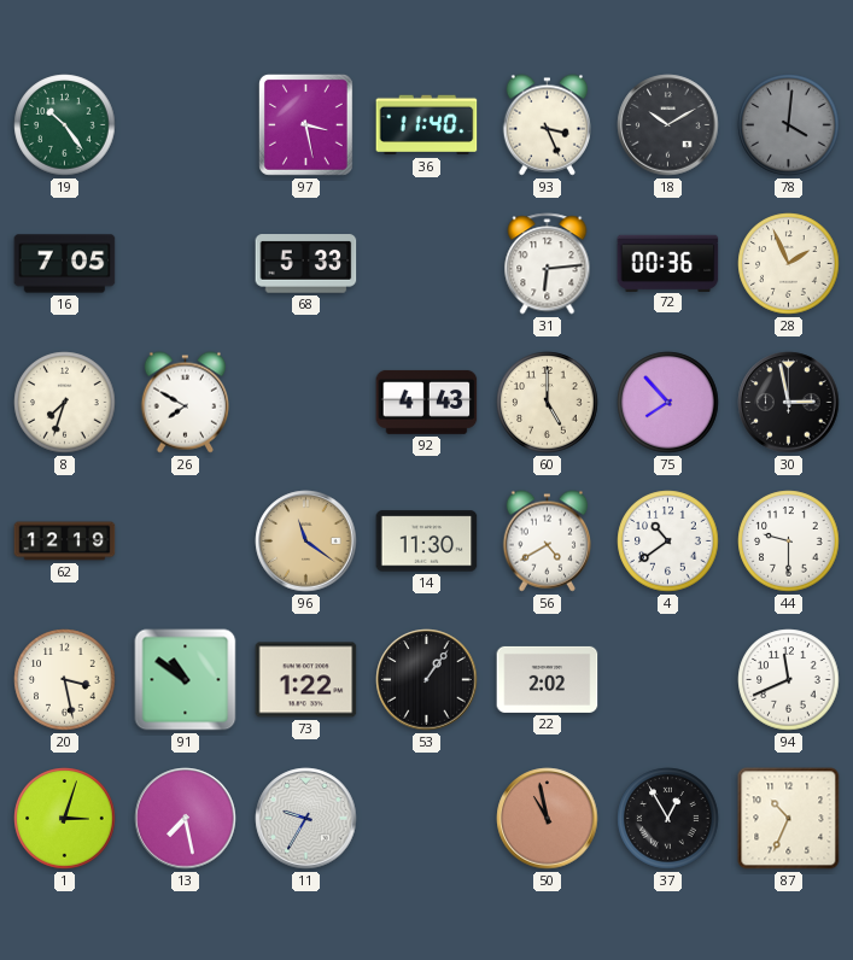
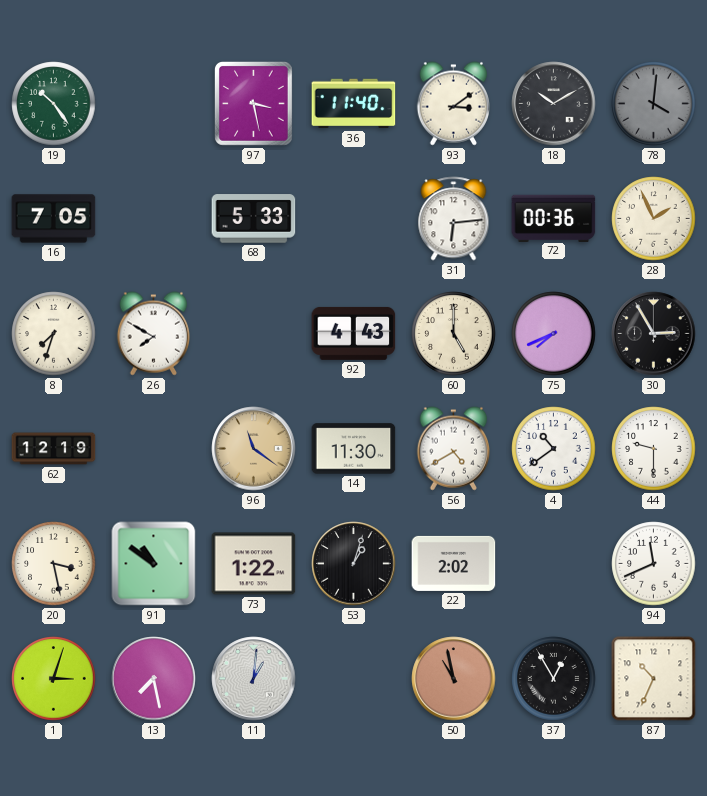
93: 3:26 -> 3:09
75: 7:53 -> 7:41
30: 2:58 -> 2:55
53: 1:06 -> 1:03
11: 9:35 -> 1:01
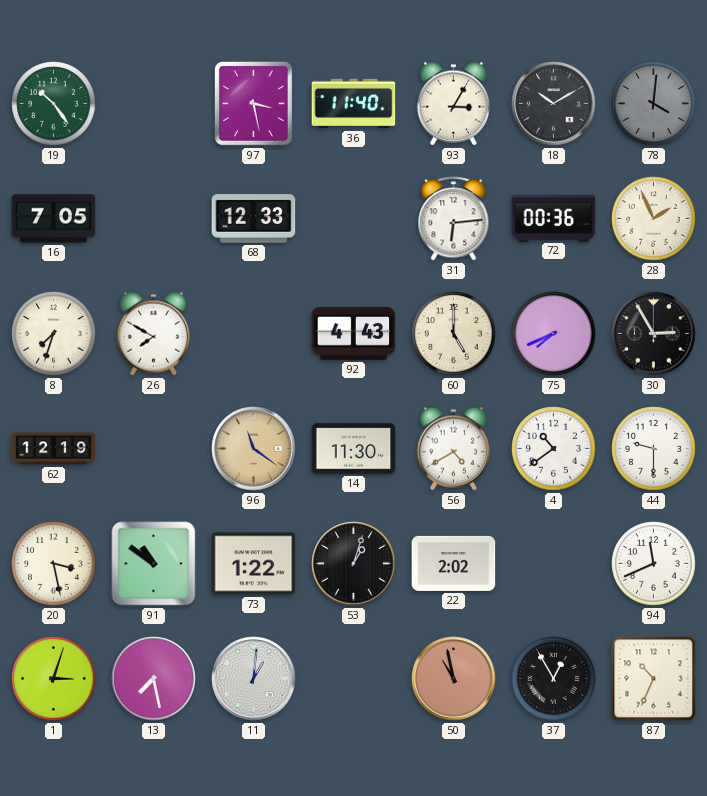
93: 3:09 -> 3:05
68: 5:33 -> 12:33
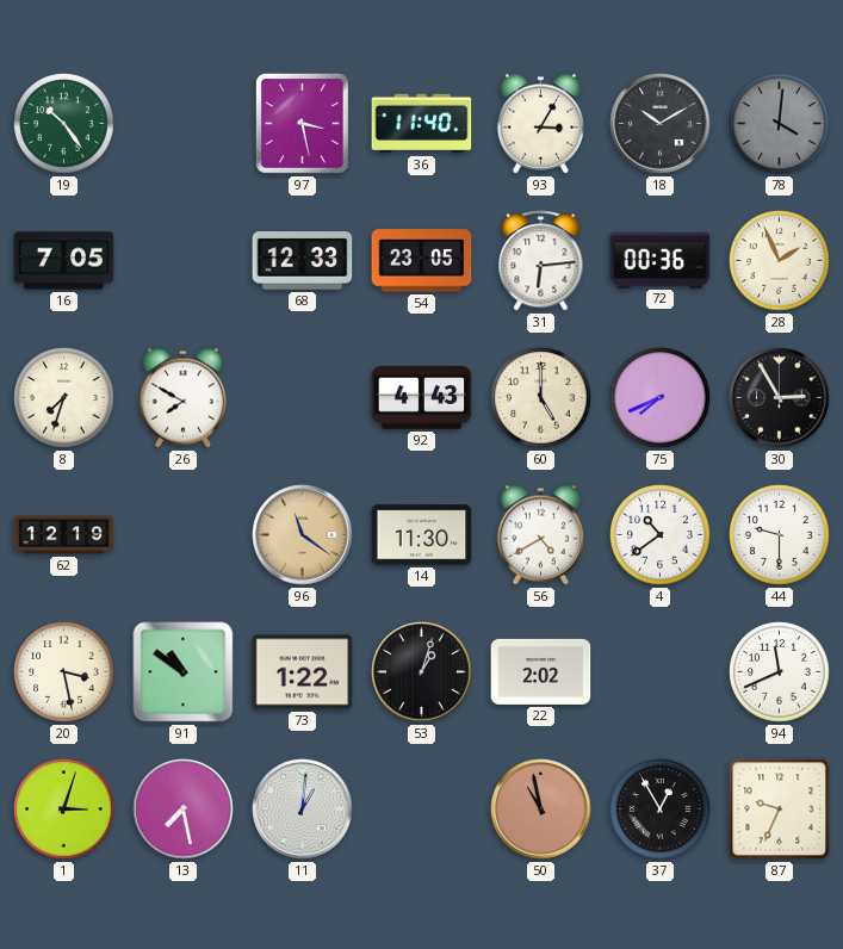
54: none -> 23:05
87: 10:34 -> 9:34
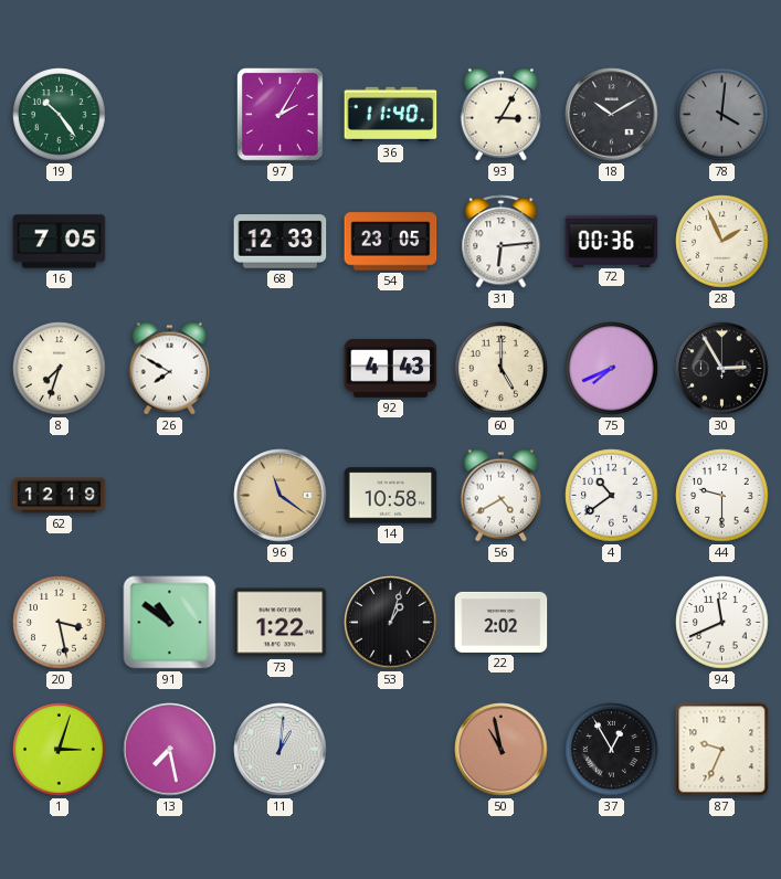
97: 3:28 -> 2:05
14: 11:30 -> 10:58
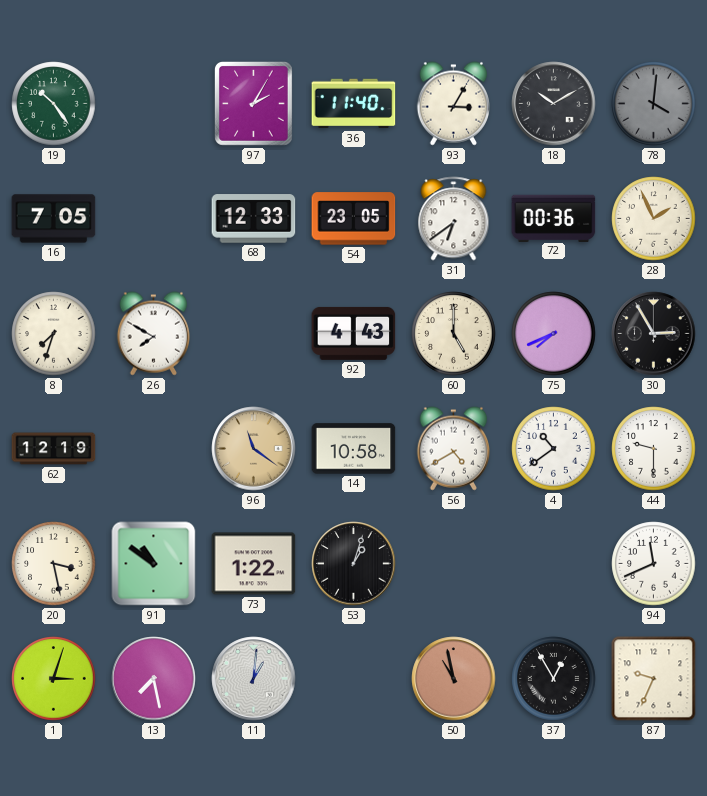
31: 6:14 -> 6:39
22: 2:02 -> none
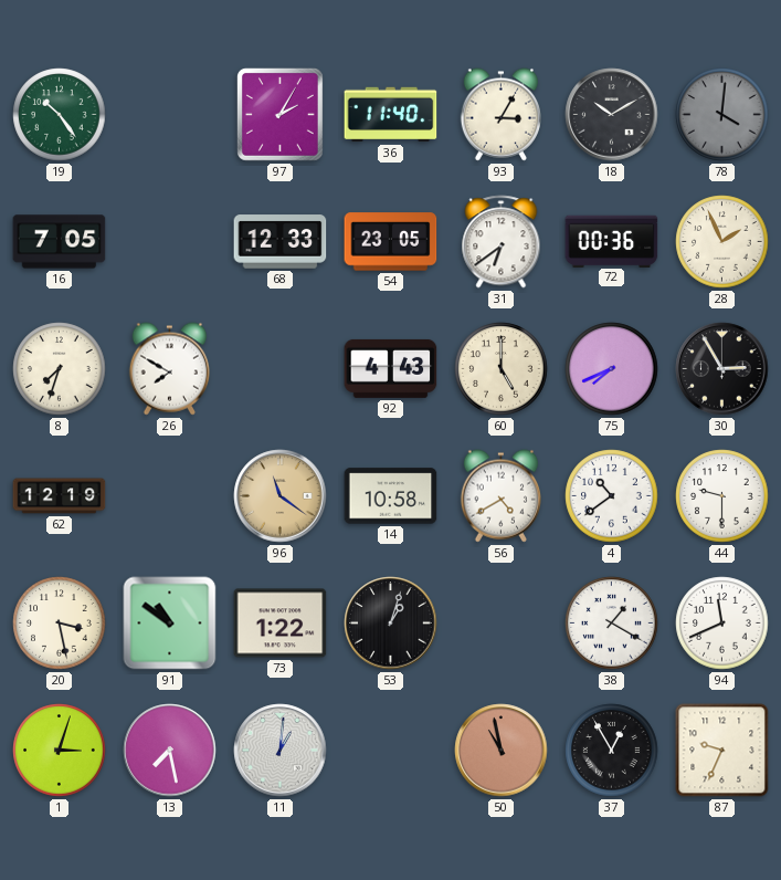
38: none -> 1:20
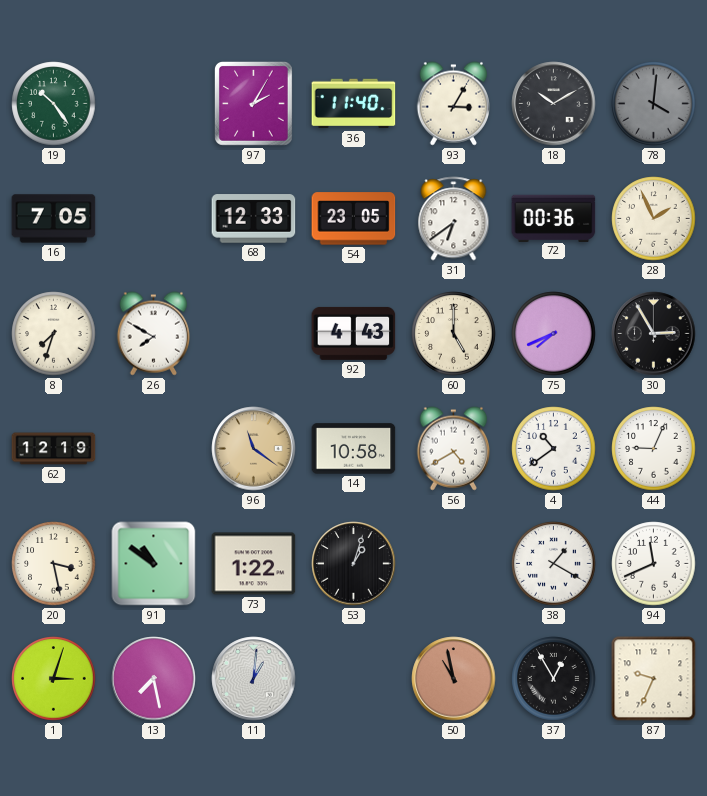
44: 9:30 -> 9:04
